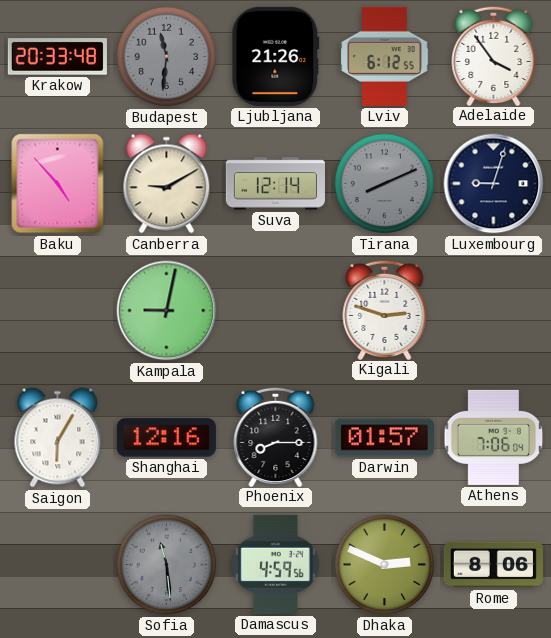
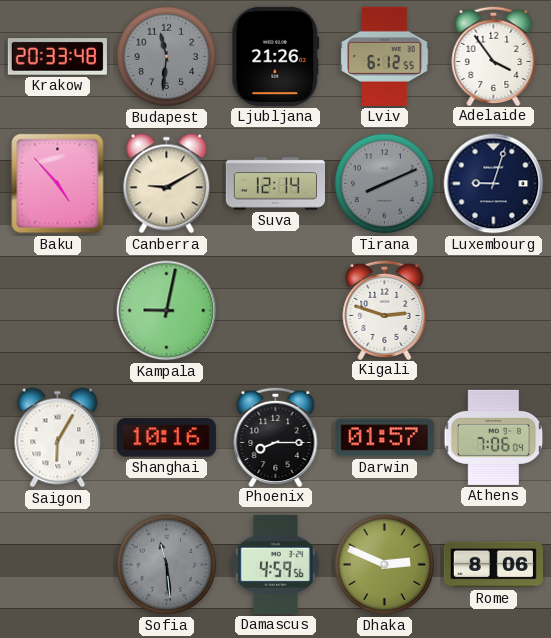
Shanghai: 12:16 -> 10:16
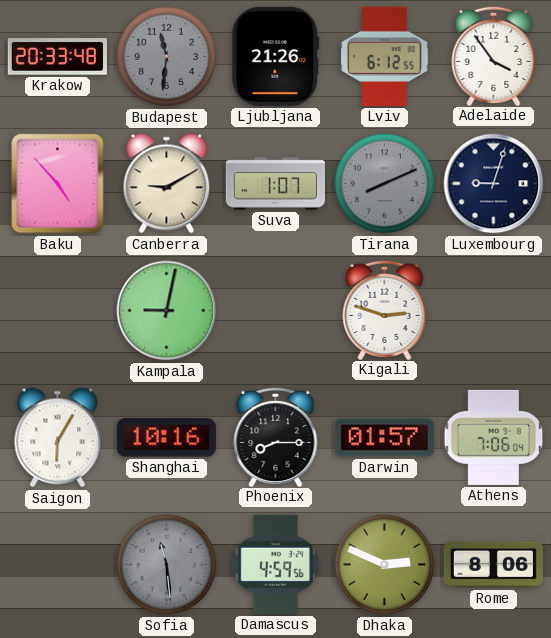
Suva: 12:14 -> 1:07
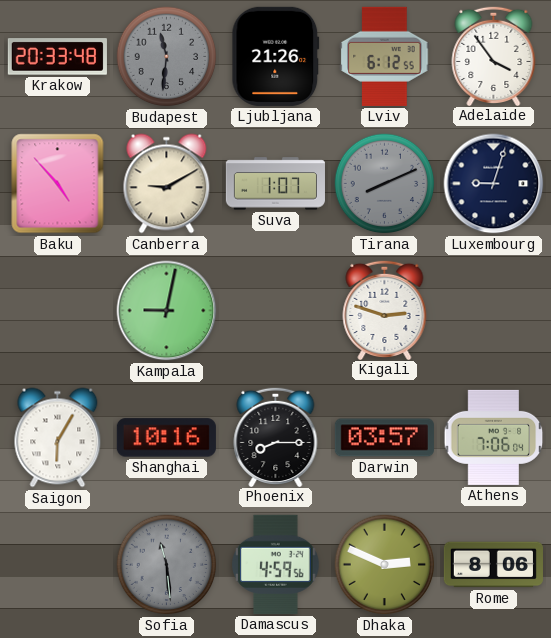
Darwin: 01:57 -> 03:57
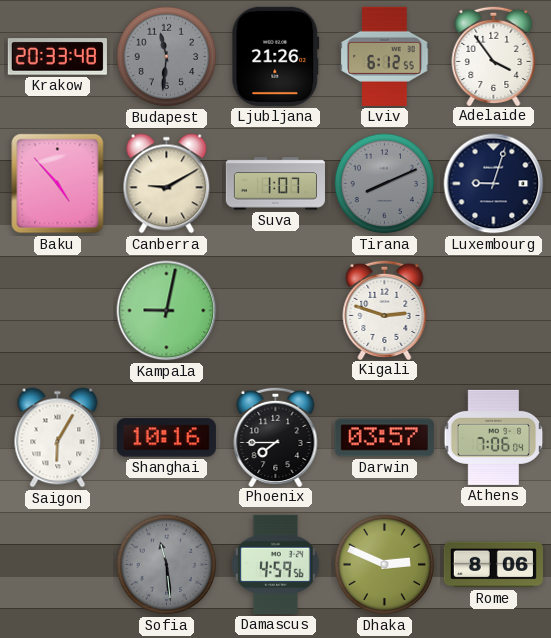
Phoenix: 8:15 -> 7:45
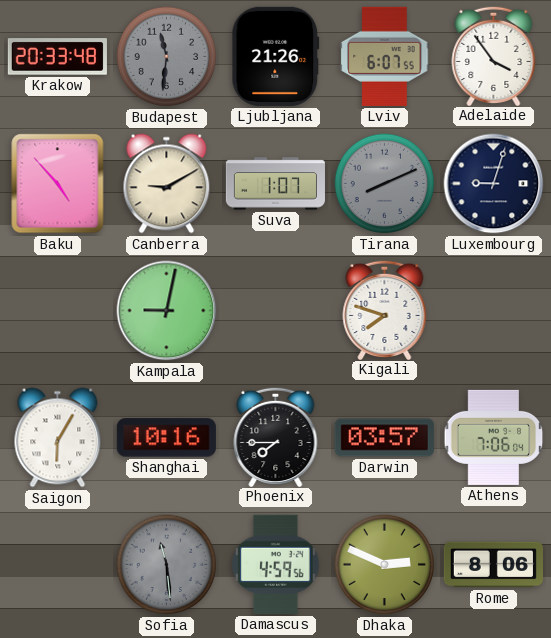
Lviv: 6:12 -> 6:07
Kigali: 2:48 -> 7:48
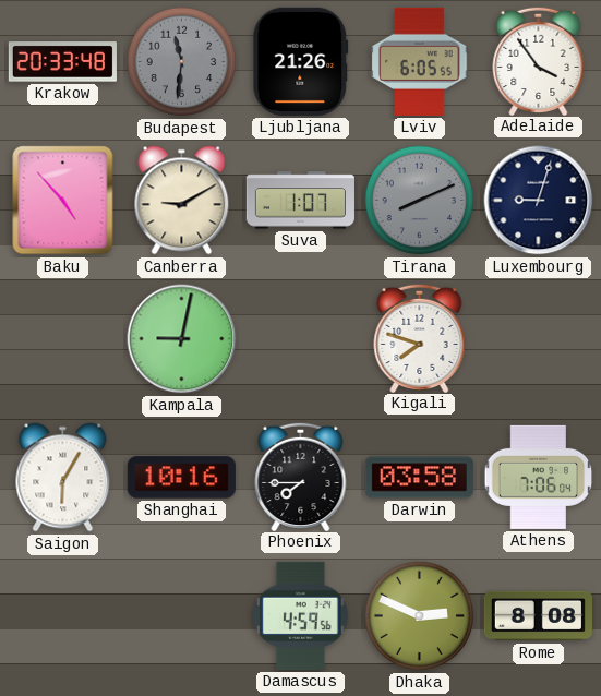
Lviv: 6:07 -> 6:05
Darwin: 03:57 -> 03:58
Sofia: 11:29 -> none
Rome: 8:06 -> 8:08
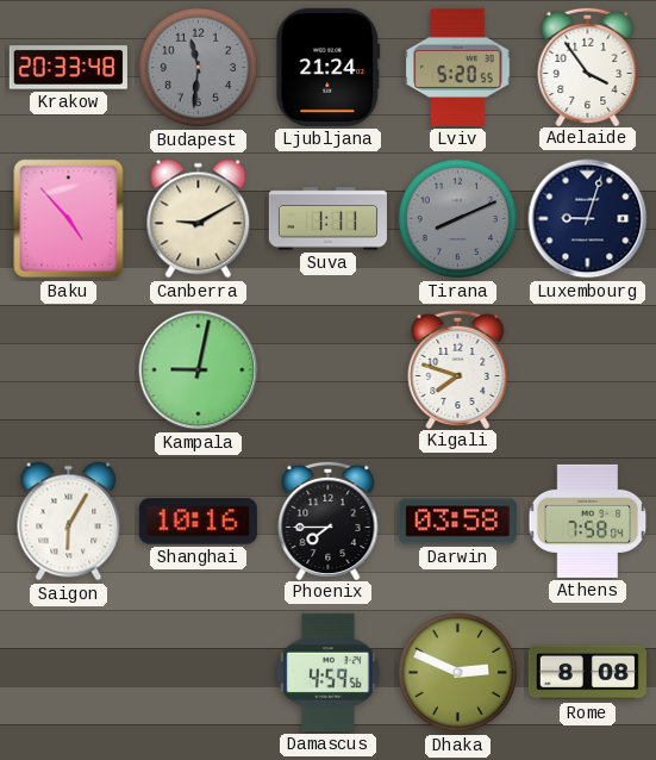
Ljubljana: 21:26 -> 21:24
Lviv: 6:05 -> 5:20
Suva: 1:07 -> 1:11
Athens: 7:06 -> 7:58
